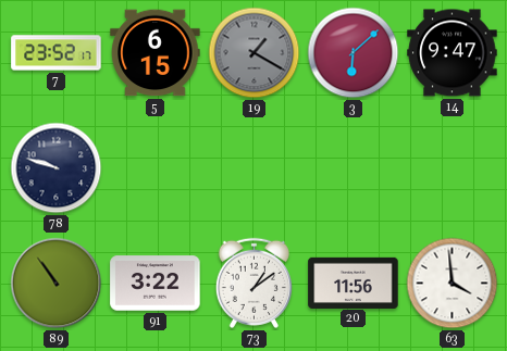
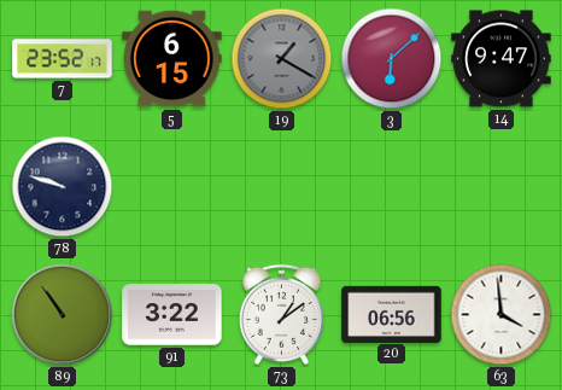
20: 11:56 -> 06:56
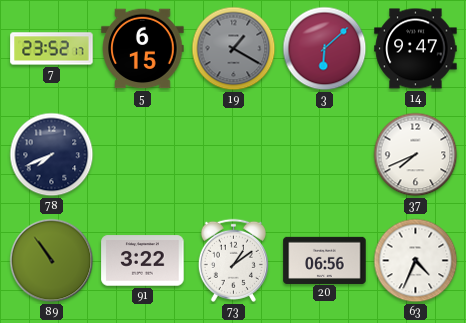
78: 9:48 -> 7:41
37: none -> 7:41
63: 3:59 -> 4:34
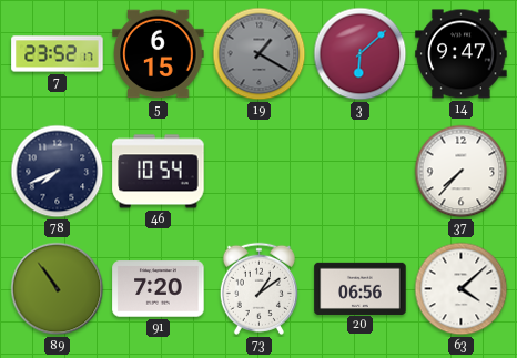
46: none -> 10:54
37: 7:41 -> 7:37
91: 3:22 -> 7:20
63: 4:34 -> 4:08
